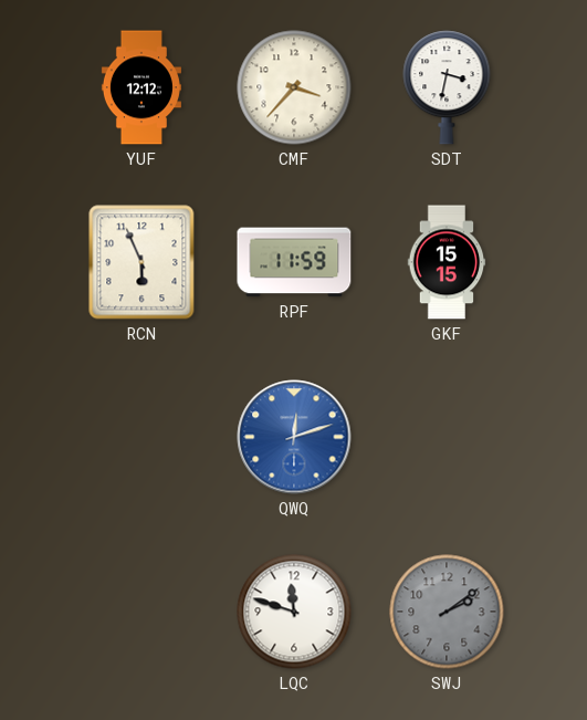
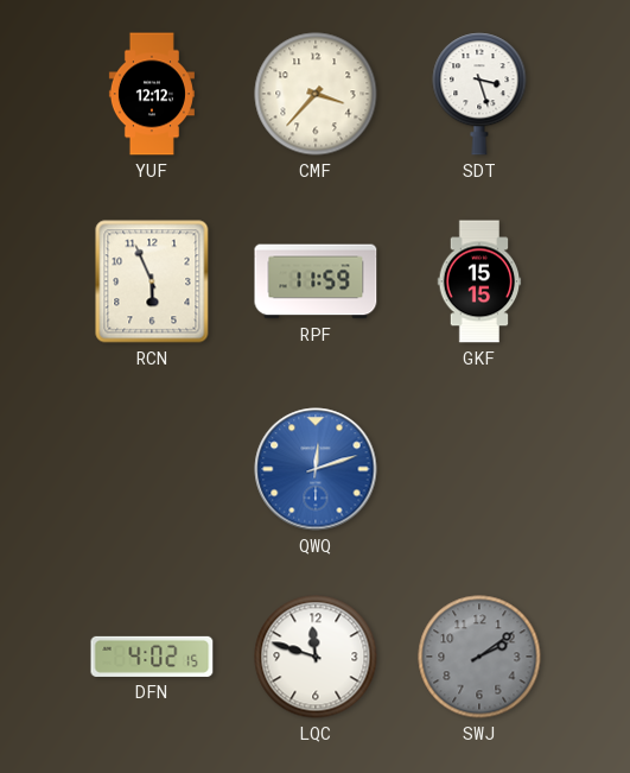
SDT: 3:32 -> 3:27
DFN: none -> 4:02
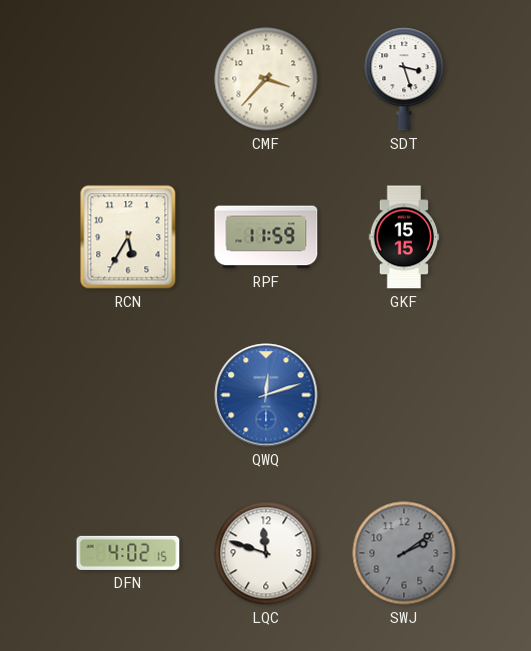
YUF: 12:12 -> none
RCN: 5:56 -> 5:35
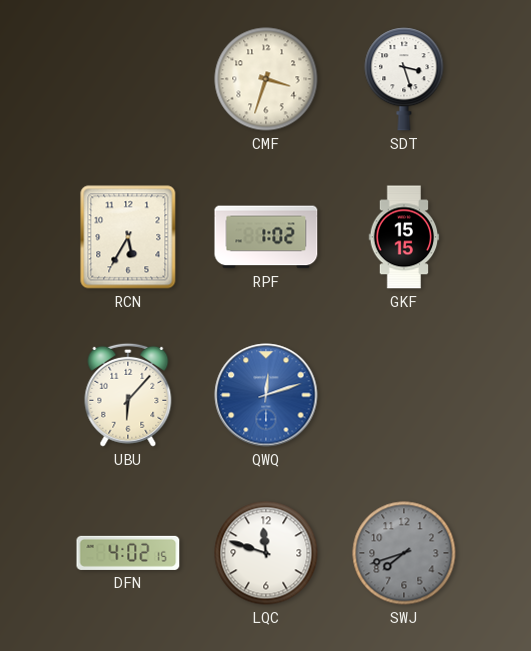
CMF: 3:37 -> 3:33
RPF: 11:59 -> 1:02
UBU: none -> 6:07
SWJ: 2:09 -> 7:42
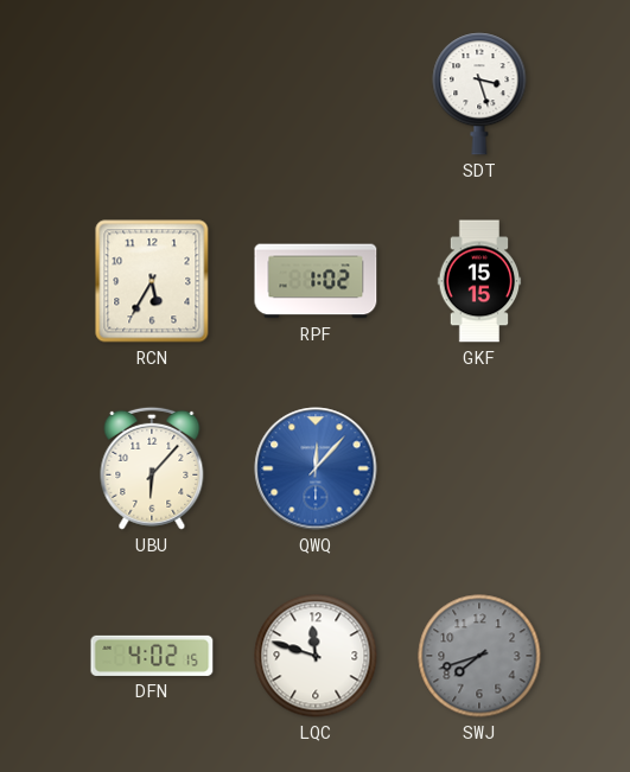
CMF: 3:33 -> none
QWQ: 12:12 -> 12:07
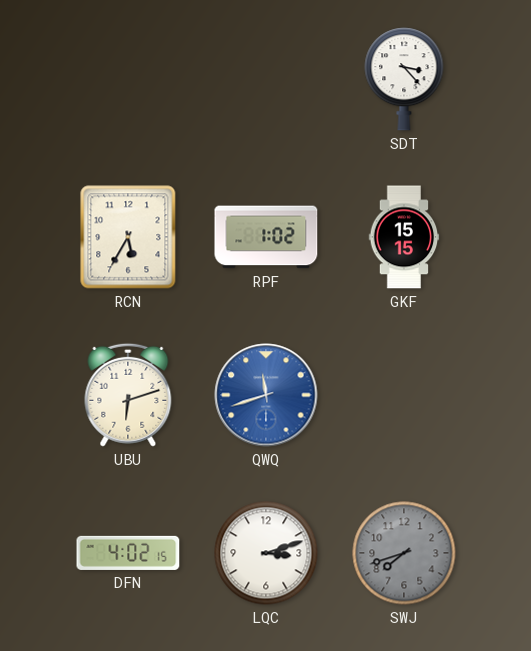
SDT: 3:27 -> 3:23
UBU: 6:07 -> 6:12
QWQ: 12:07 -> 11:42
LQC: 11:48 -> 3:12
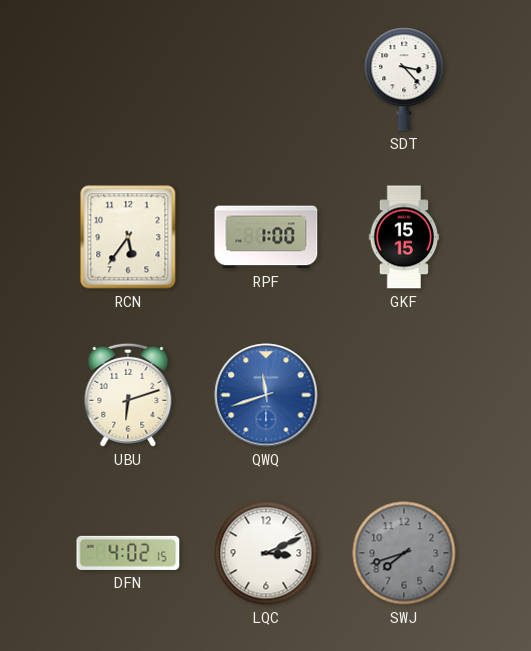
RCN: 5:35 -> 5:36
RPF: 1:02 -> 1:00
LQC: 3:12 -> 3:11
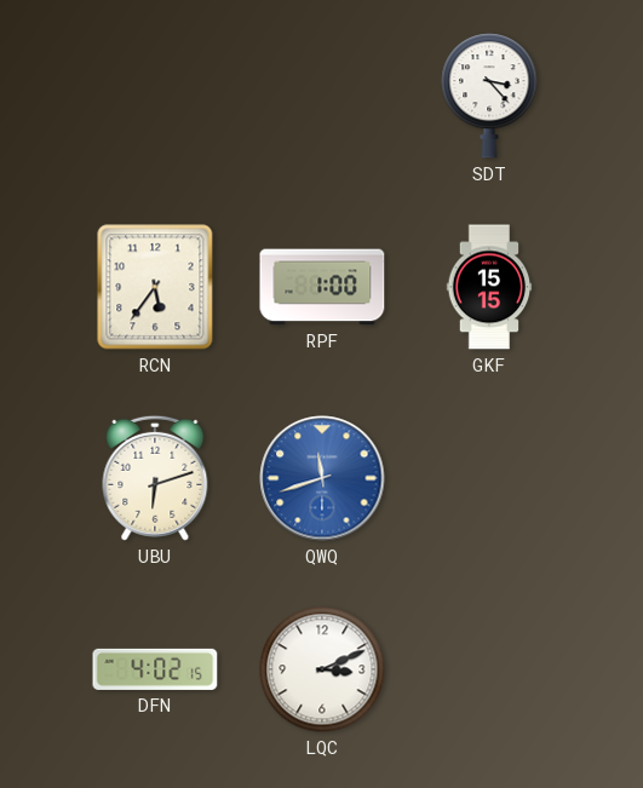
SWJ: 7:42 -> none
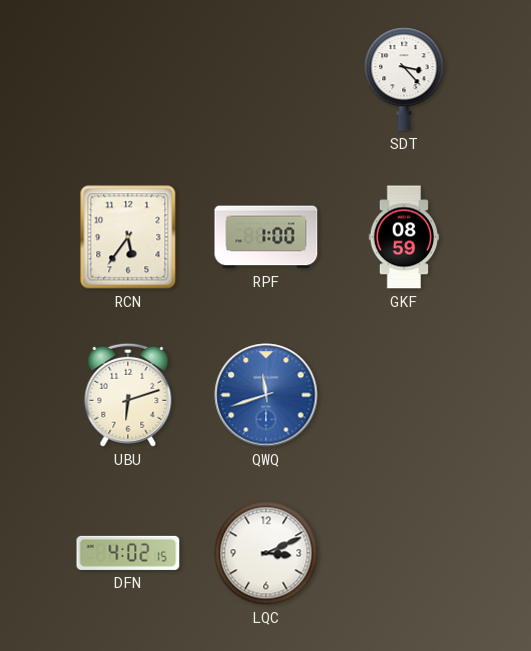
GKF: 15:15 -> 08:59
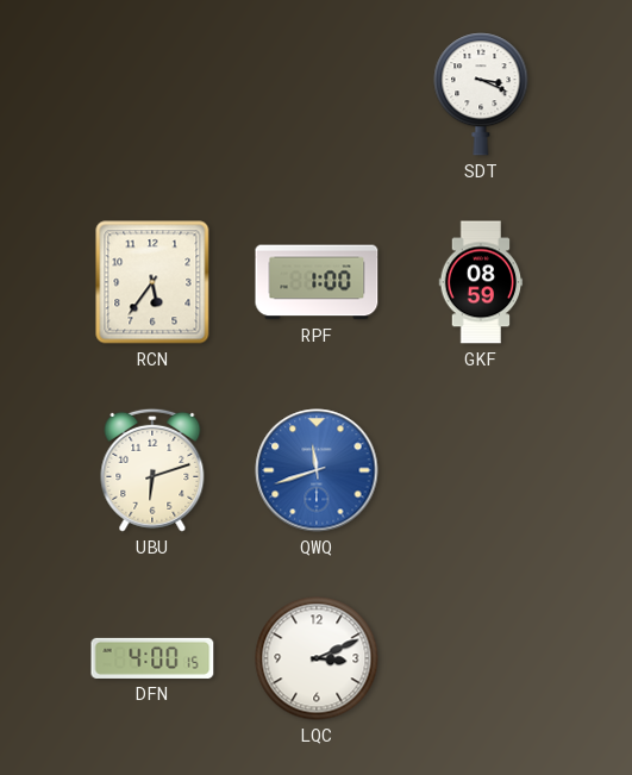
SDT: 3:23 -> 3:19
DFN: 4:02 -> 4:00
